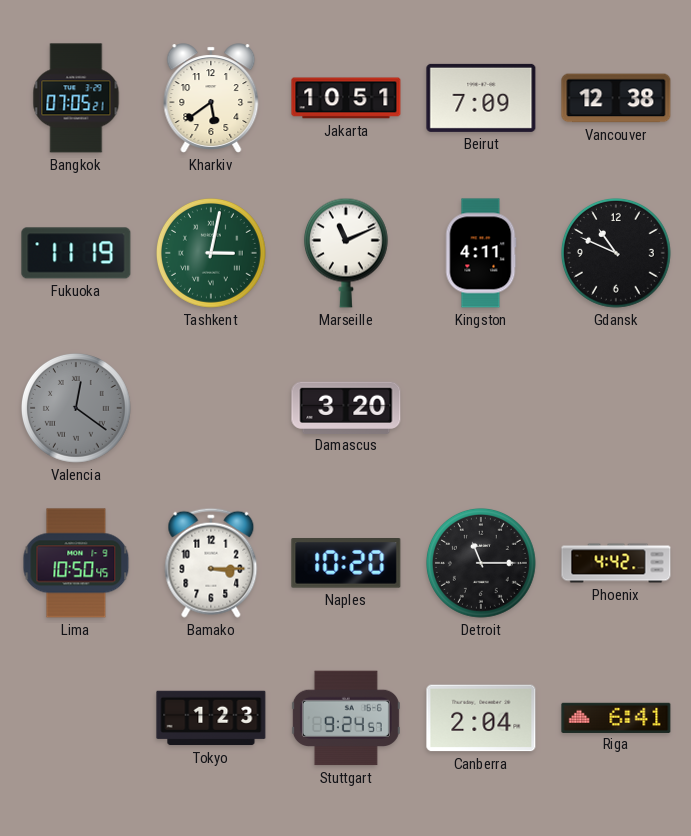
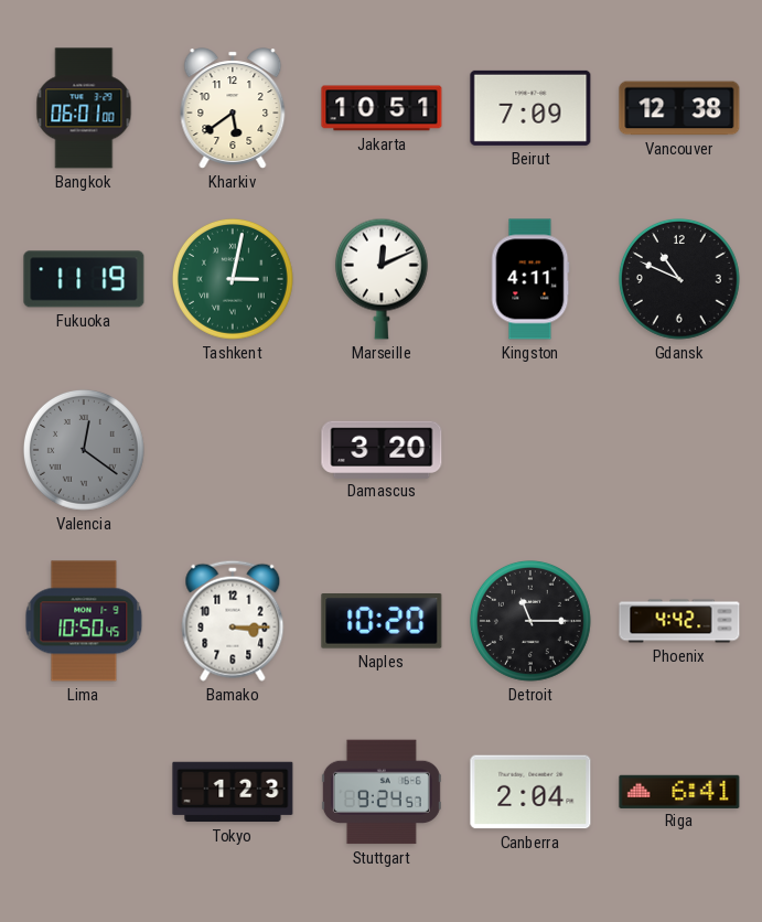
Bangkok: 07:05 -> 06:01
Marseille: 11:11 -> 12:11
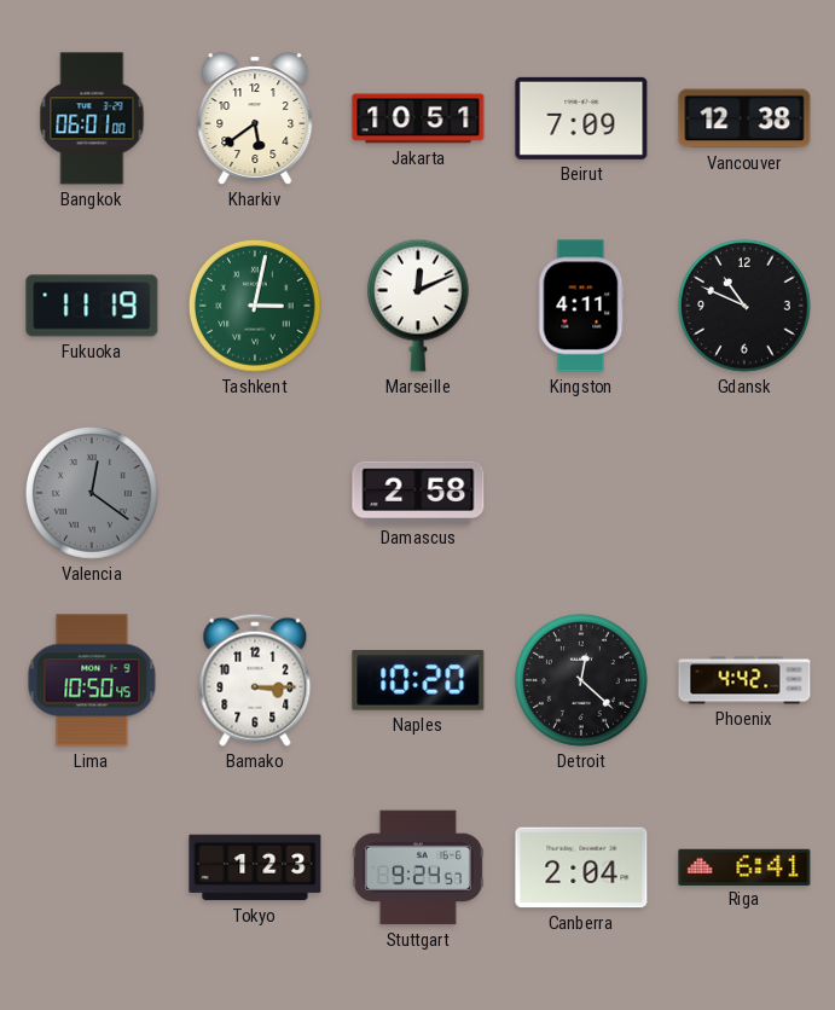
Damascus: 3:20 -> 2:58
Detroit: 11:15 -> 12:22
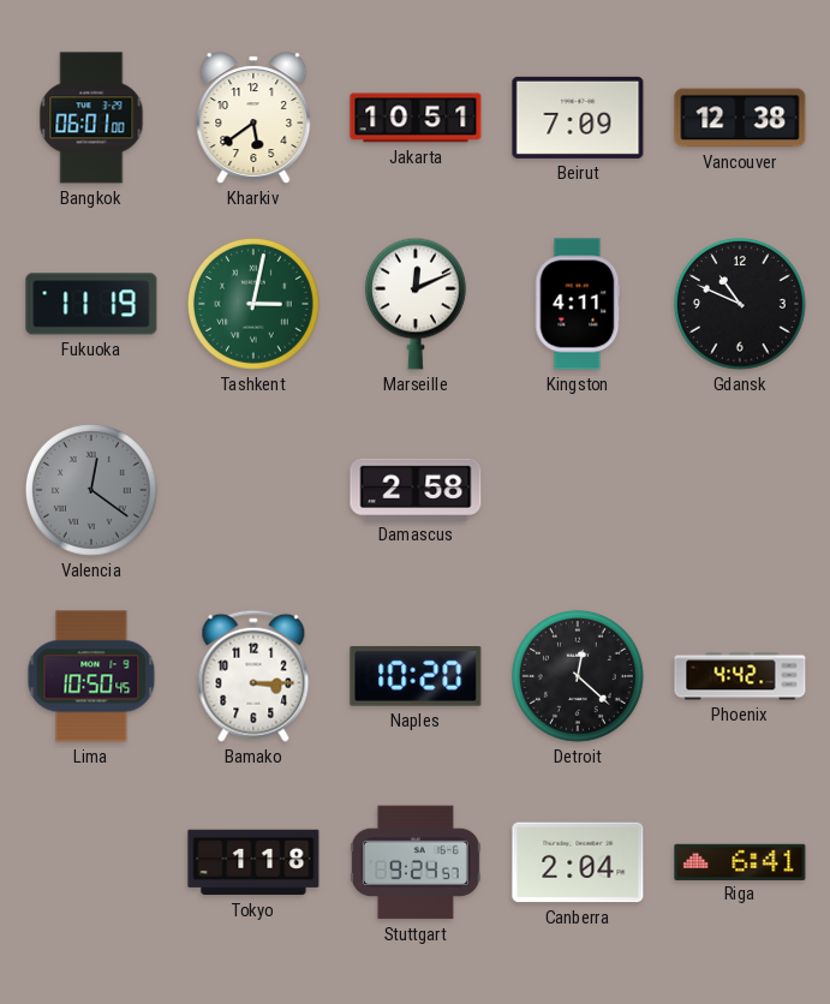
Tokyo: 1:23 -> 1:18
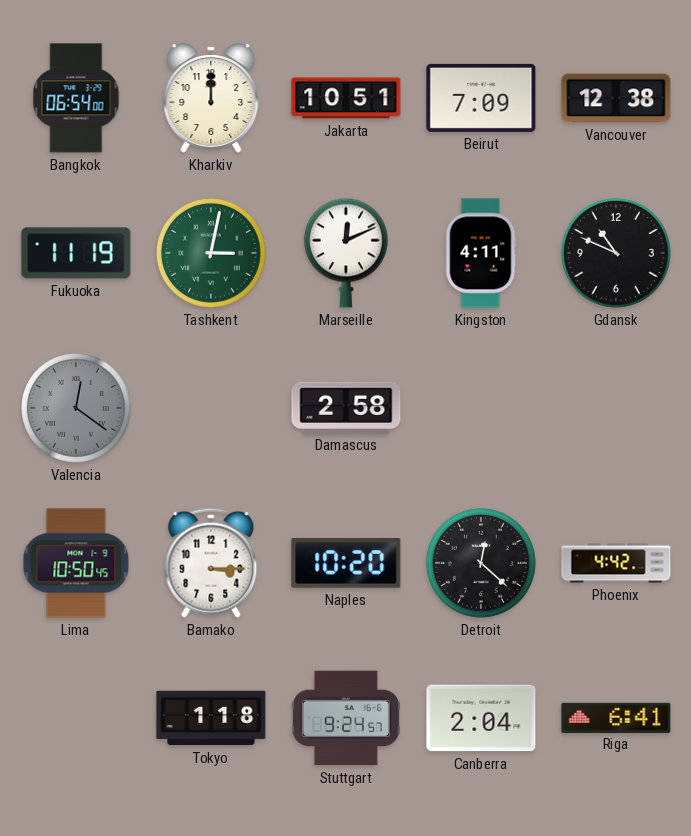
Bangkok: 06:01 -> 06:54
Kharkiv: 5:39 -> 12:00
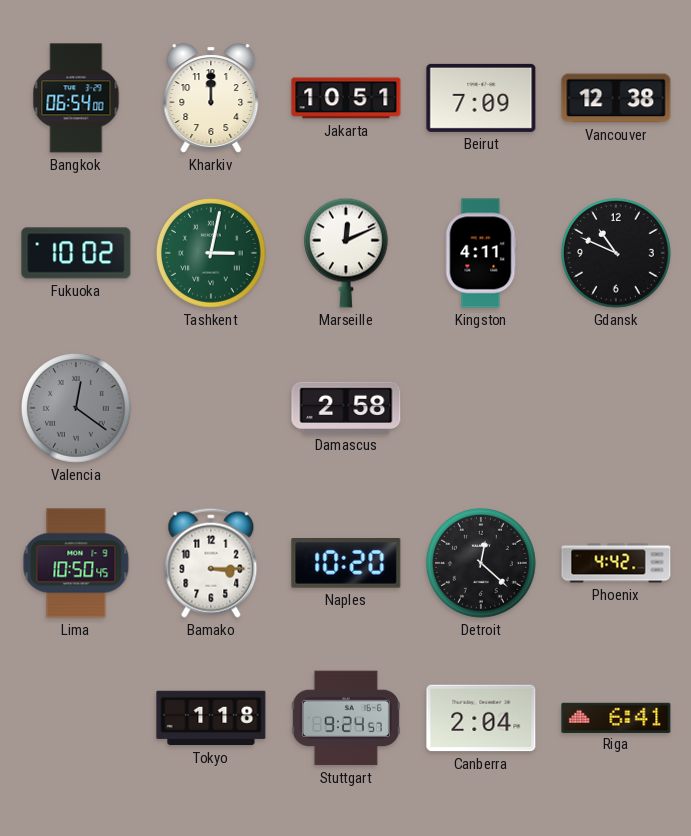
Fukuoka: 11:19 -> 10:02
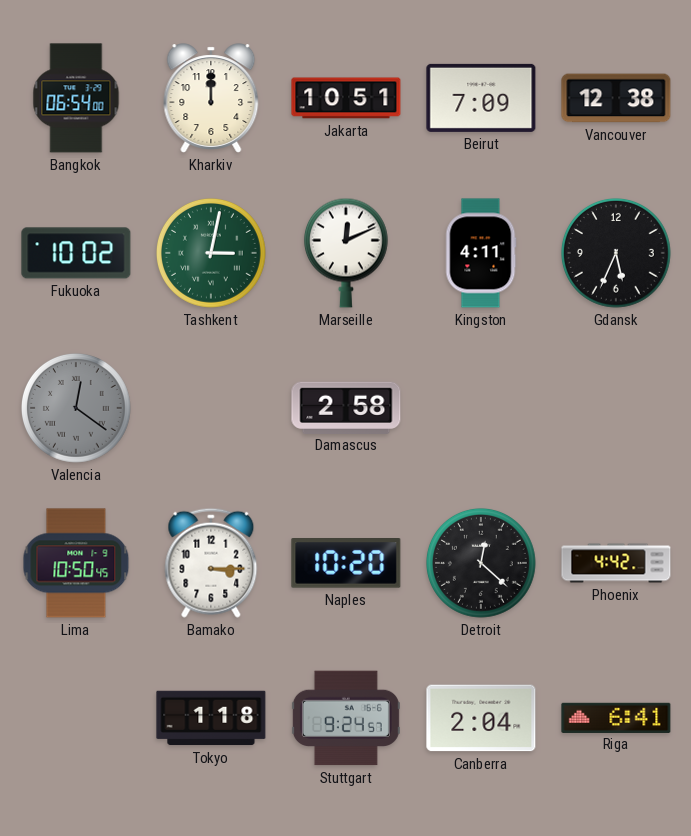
Gdansk: 10:49 -> 5:34
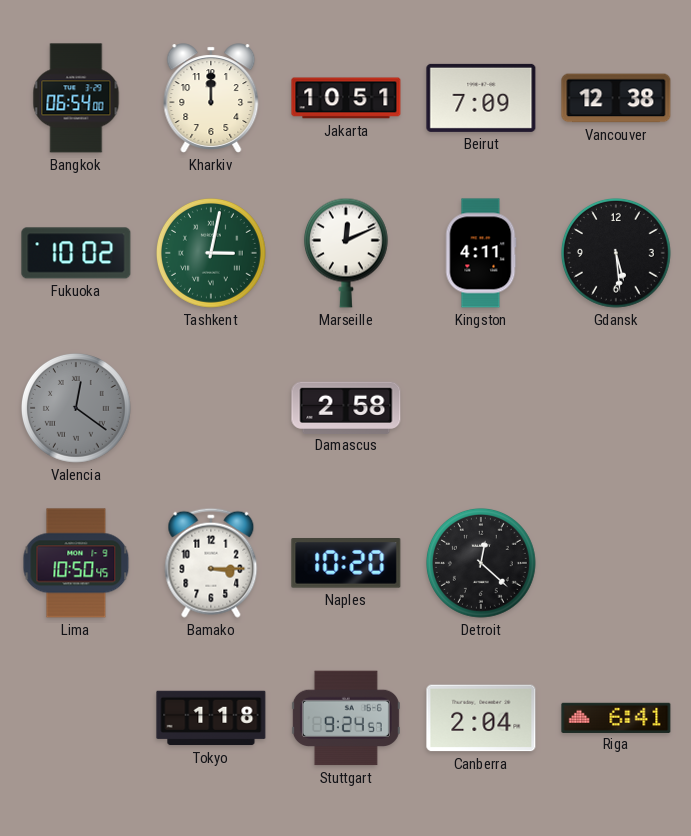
Gdansk: 5:34 -> 5:29
Phoenix: 4:42 -> none
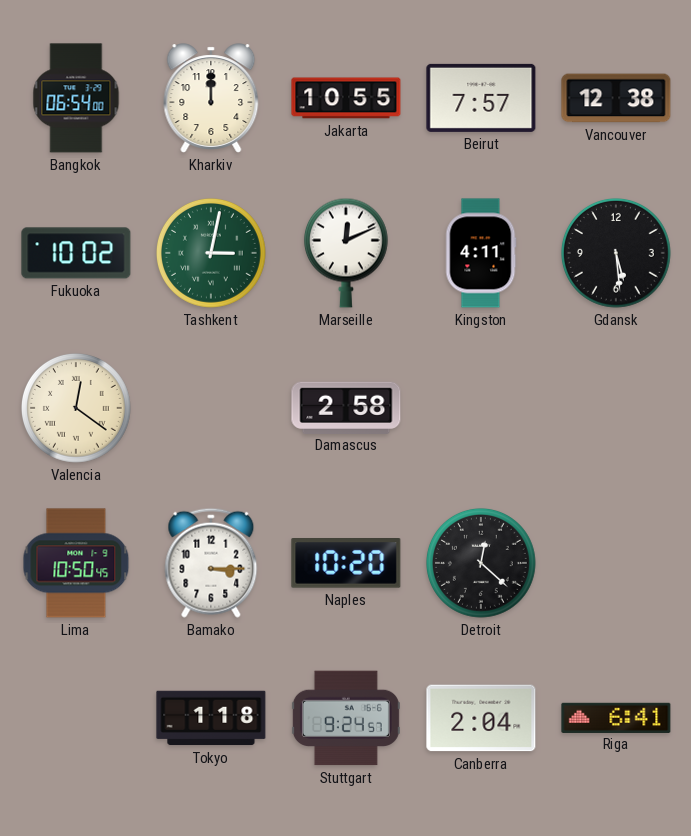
Jakarta: 10:51 -> 10:55
Beirut: 7:09 -> 7:57
Valencia dial: grey -> cream
